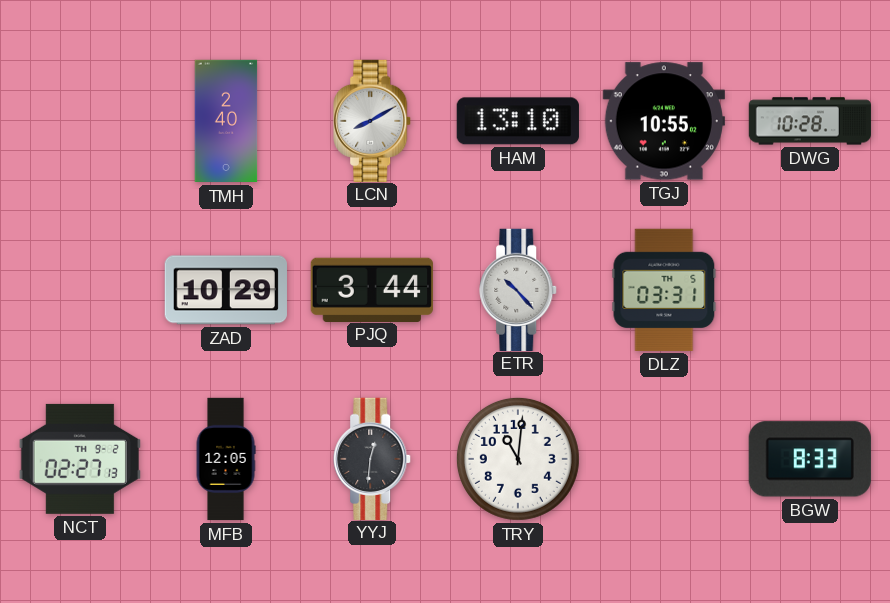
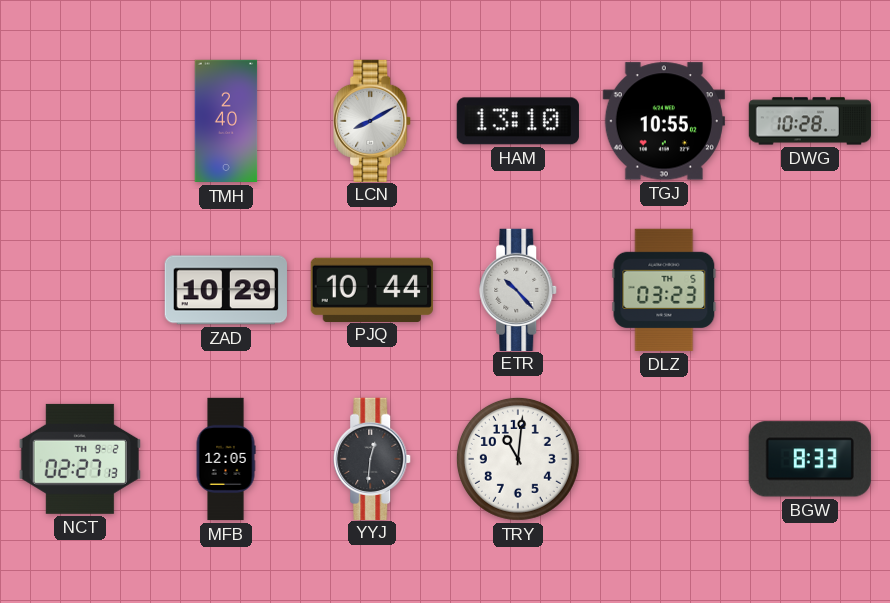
PJQ: 3:44 -> 10:44
DLZ: 03:31 -> 03:23
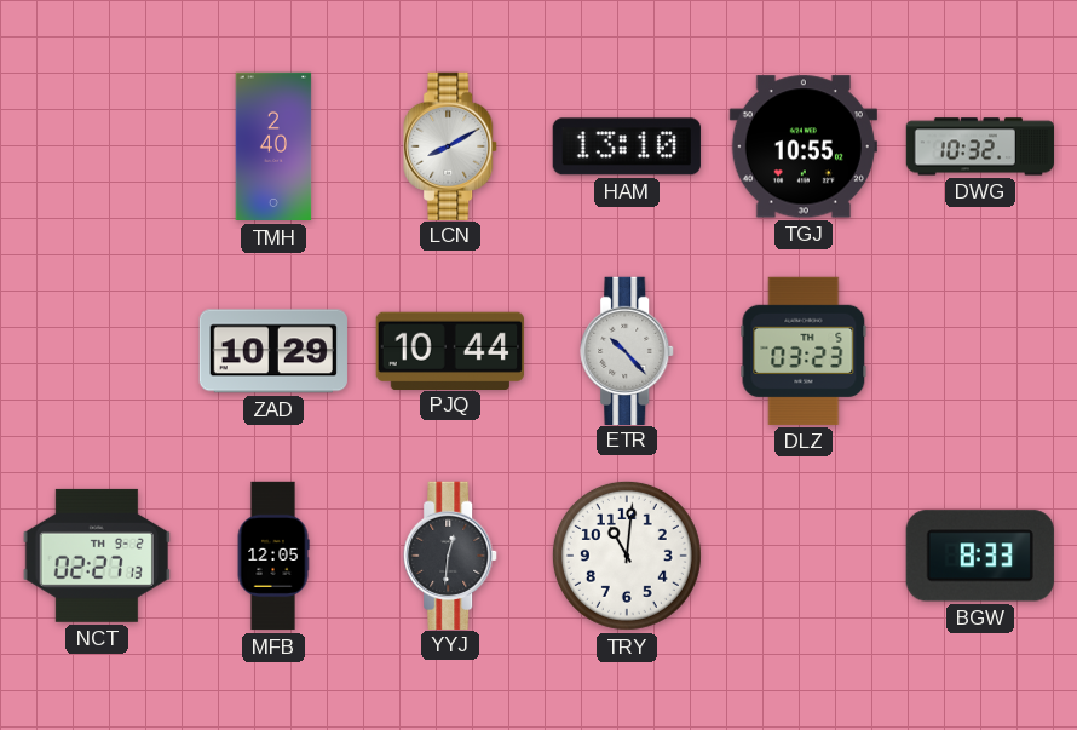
DWG: 10:28 -> 10:32
